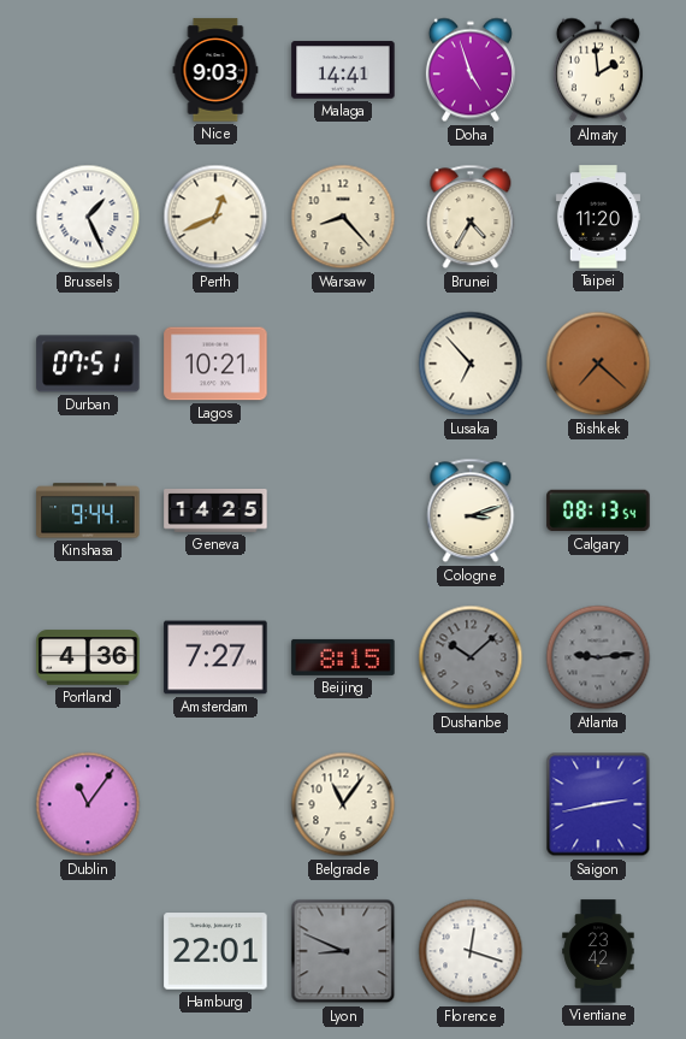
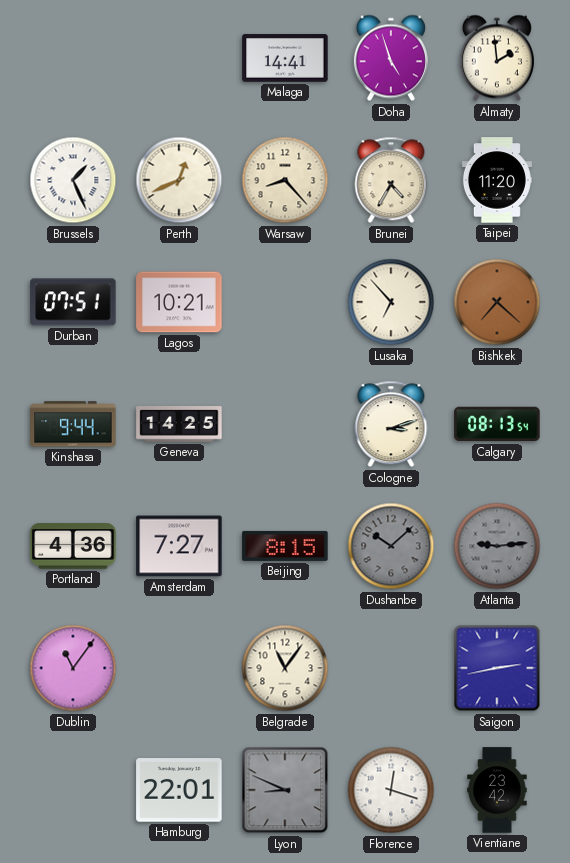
Nice: 9:03 -> none
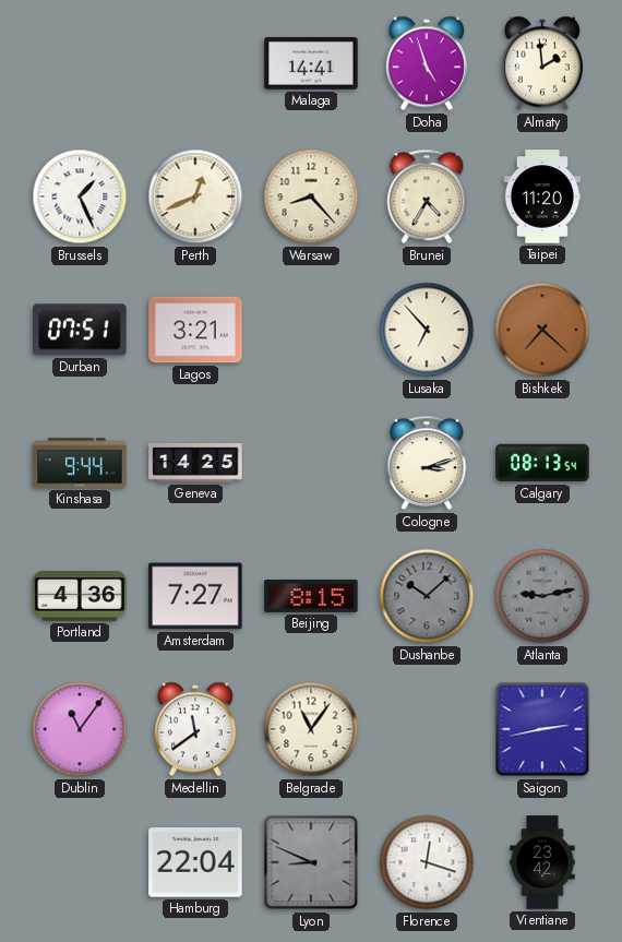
Lagos: 10:21 -> 3:21
Atlanta: 9:14 -> 9:13
Medellin: none -> 11:39
Hamburg: 22:01 -> 22:04
